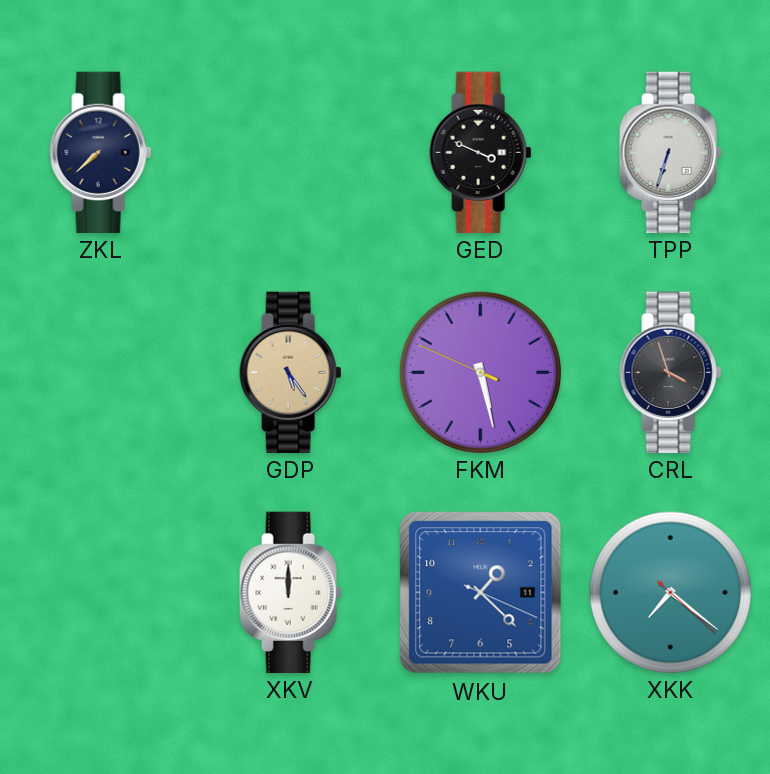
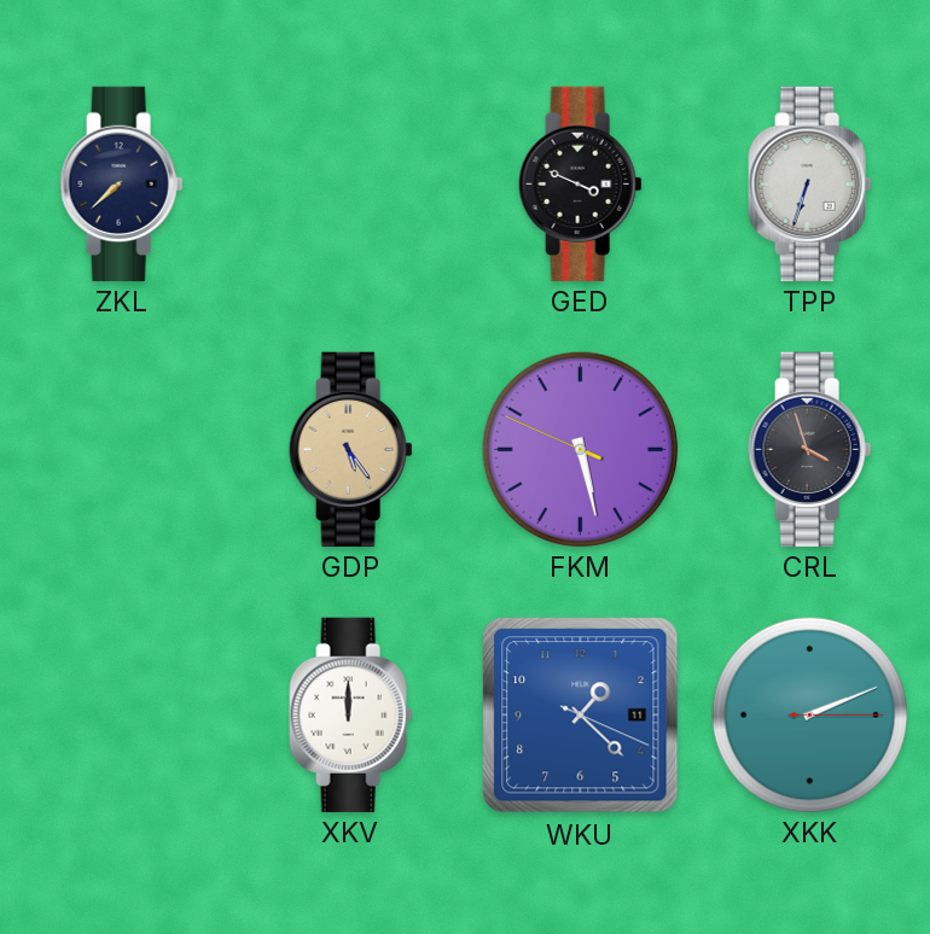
XKK: 7:21 -> 2:11
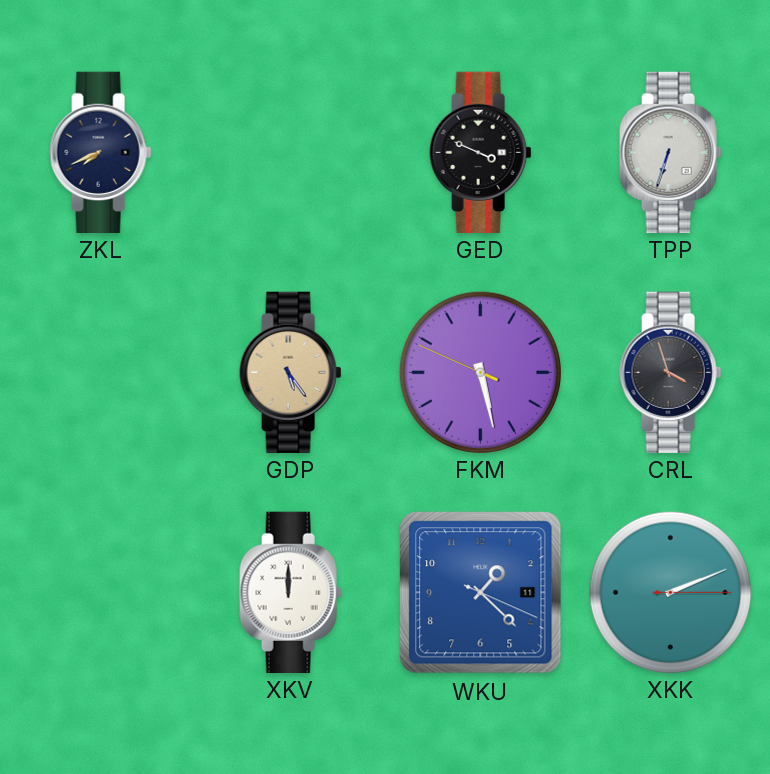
ZKL: 7:38 -> 7:41
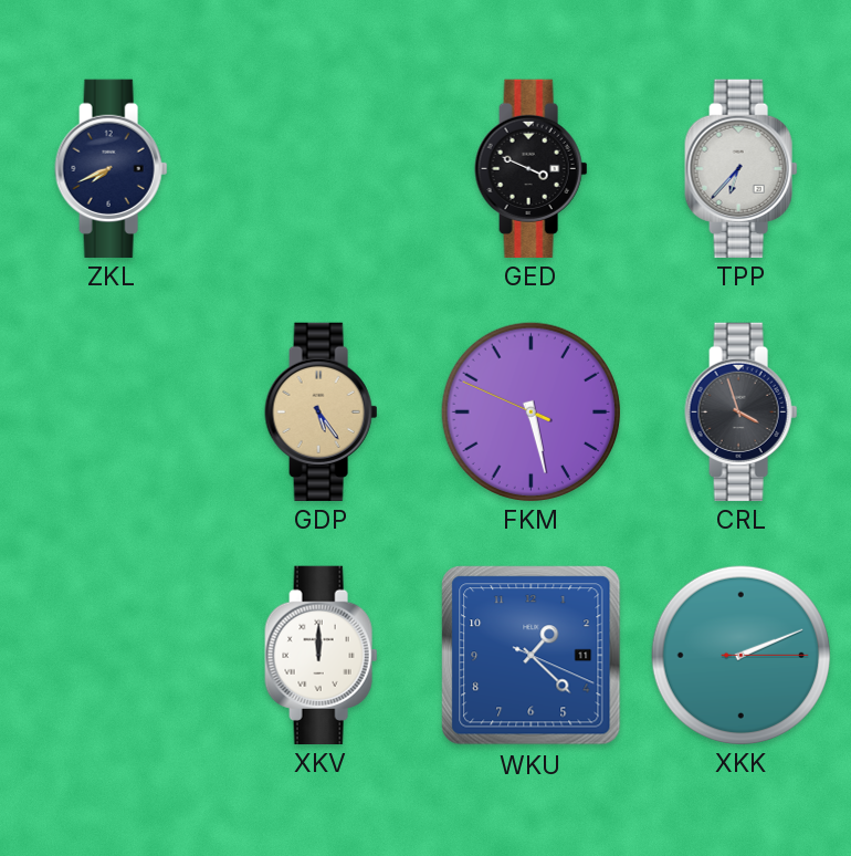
TPP: 6:33 -> 6:37
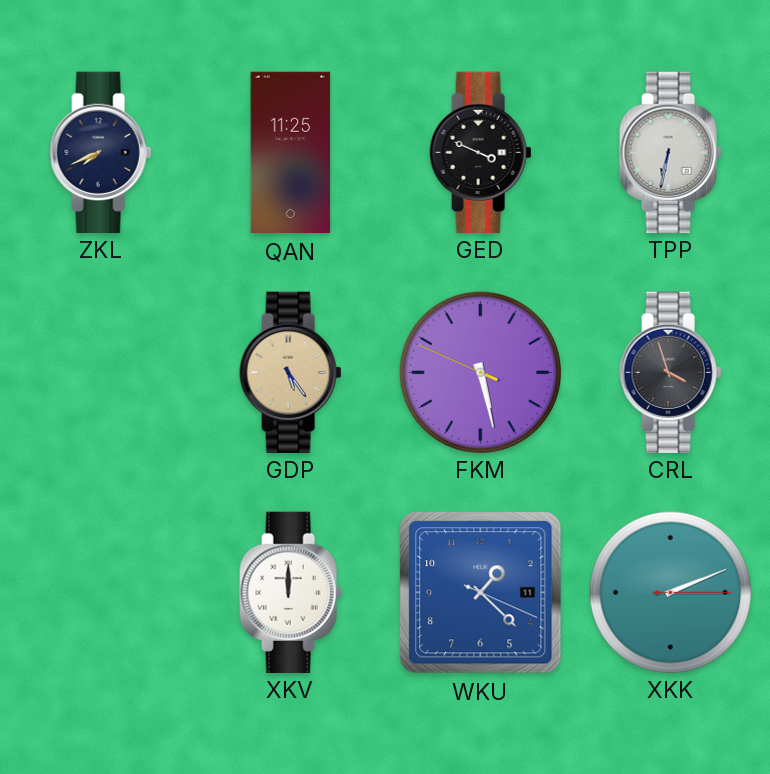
QAN: none -> 11:25
TPP: 6:37 -> 6:32
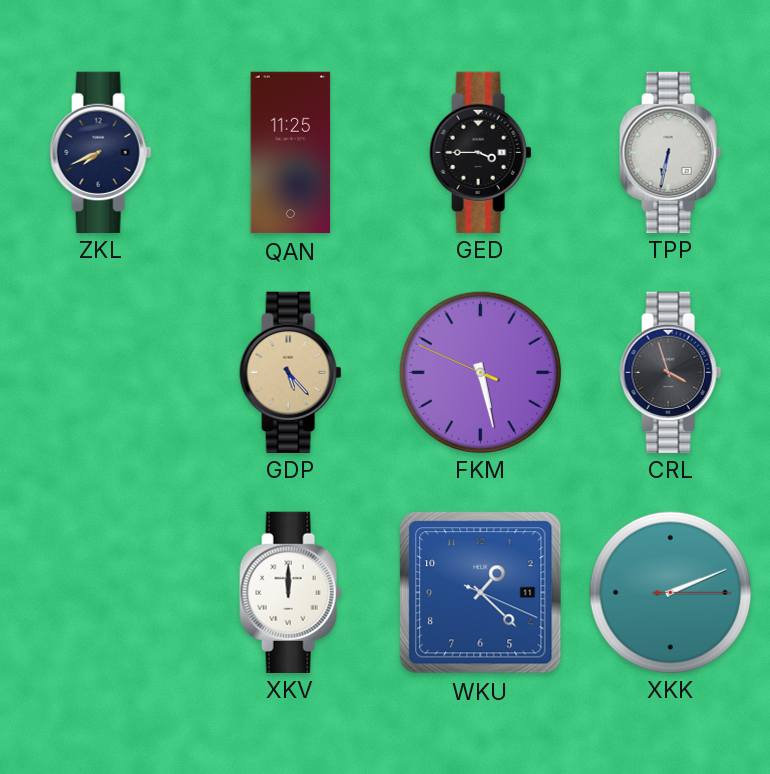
GED: 3:49 -> 3:45
GDP: 5:24 -> 5:23
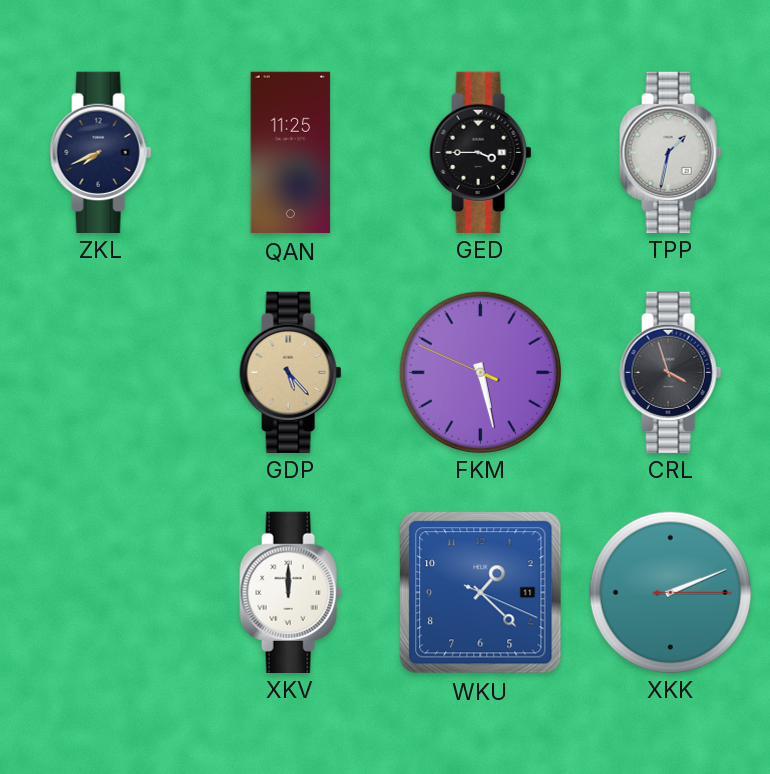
TPP: 6:32 -> 1:32
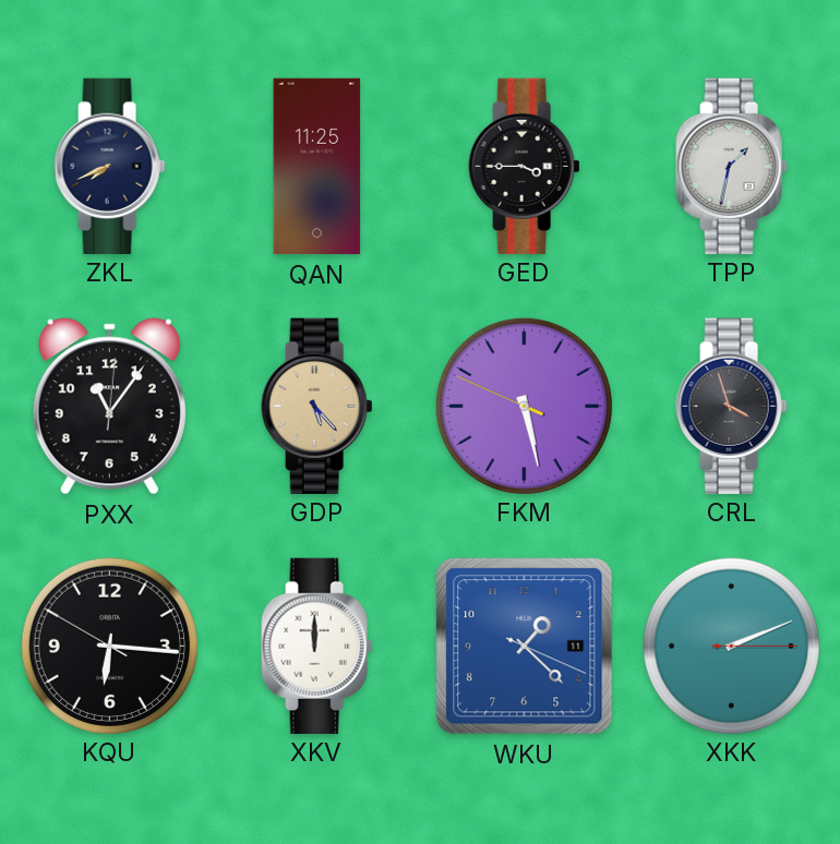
PXX: none -> 11:06
KQU: none -> 6:15
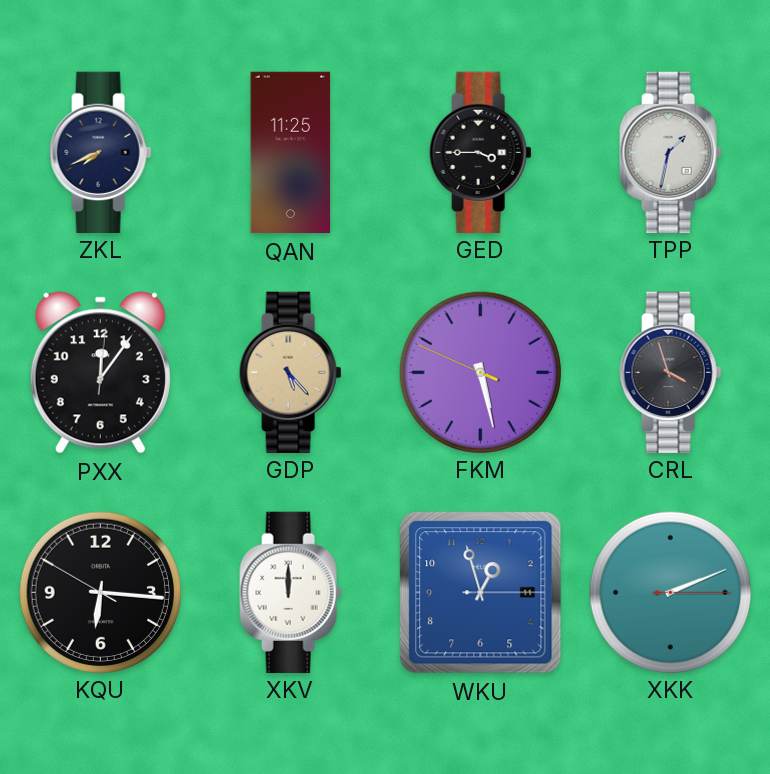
PXX: 11:06 -> 12:06
WKU: 1:22 -> 12:57
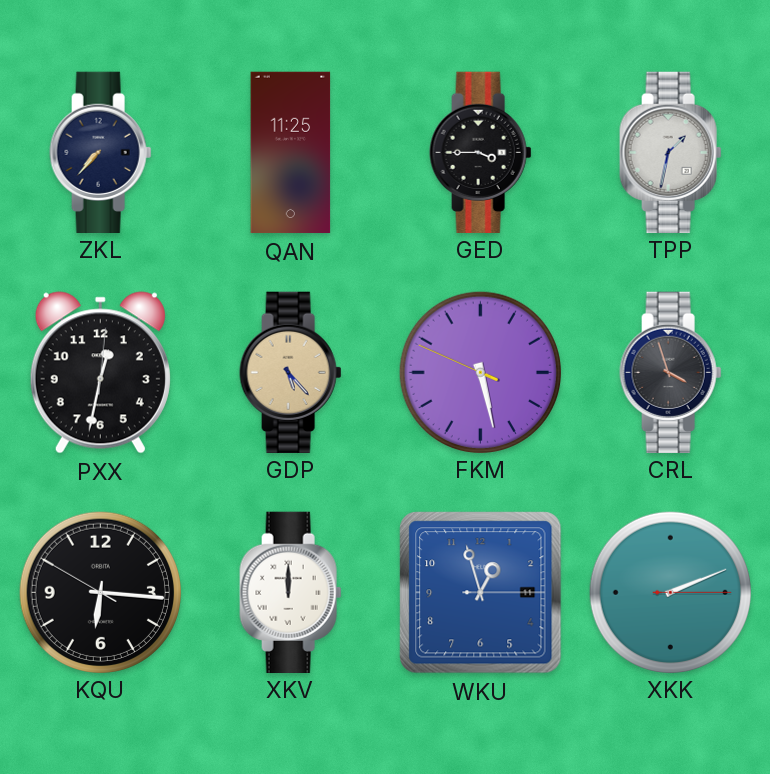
ZKL: 7:41 -> 7:37
PXX: 12:06 -> 12:32
